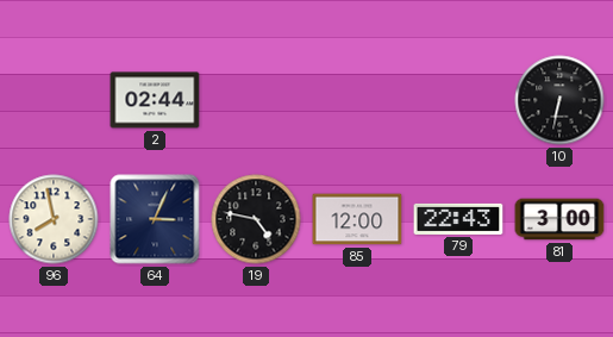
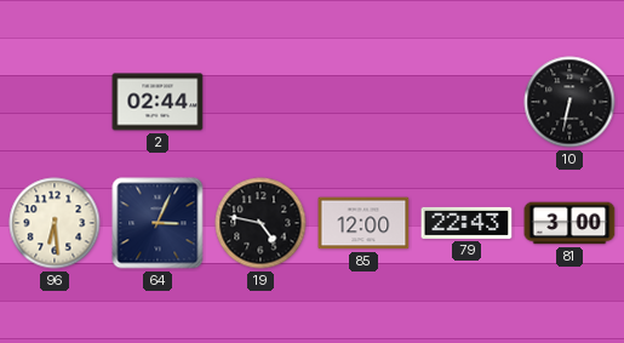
96: 7:58 -> 6:29
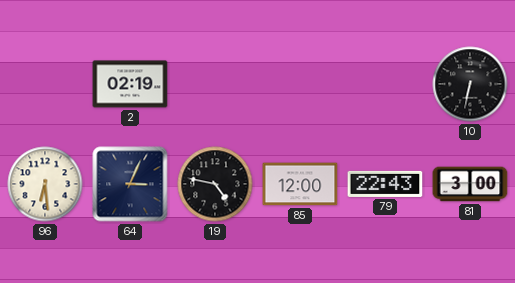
2: 02:44 -> 02:19
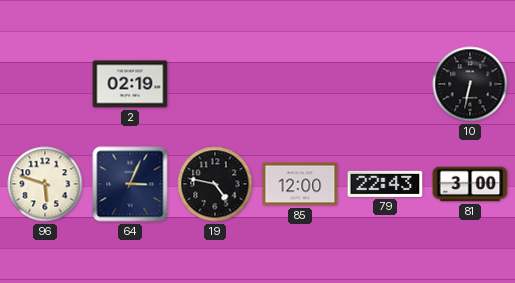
96: 6:29 -> 5:48
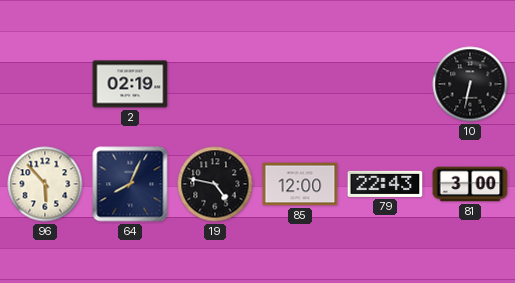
96: 5:48 -> 5:53
64: 3:04 -> 8:04
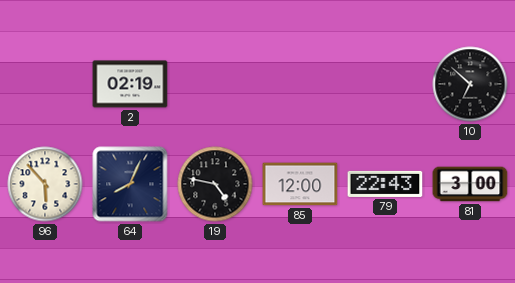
10: 6:32 -> 6:52
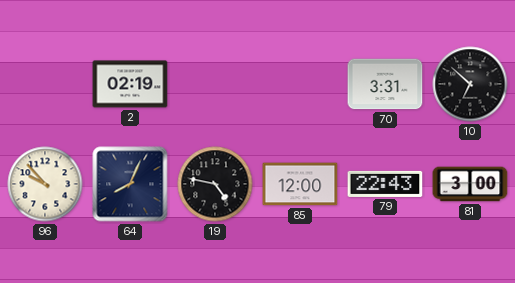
70: none -> 3:31
96: 5:53 -> 9:53
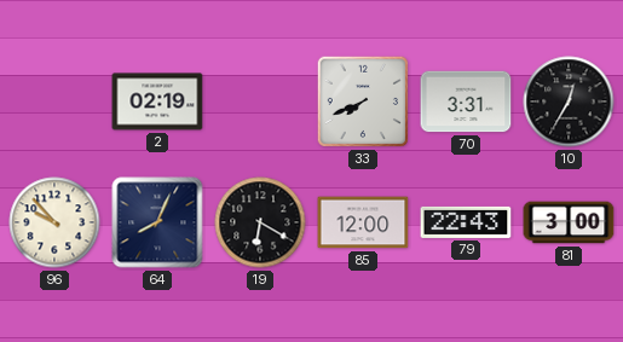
33: none -> 7:41
10: 6:52 -> 12:35
19: 4:47 -> 6:20
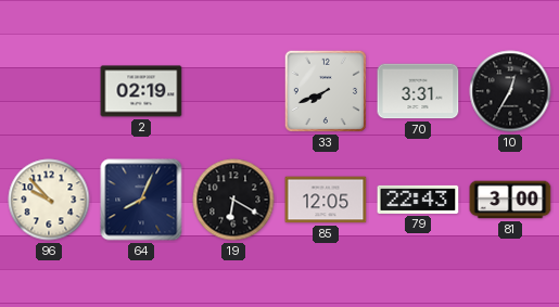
85: 12:00 -> 12:05
